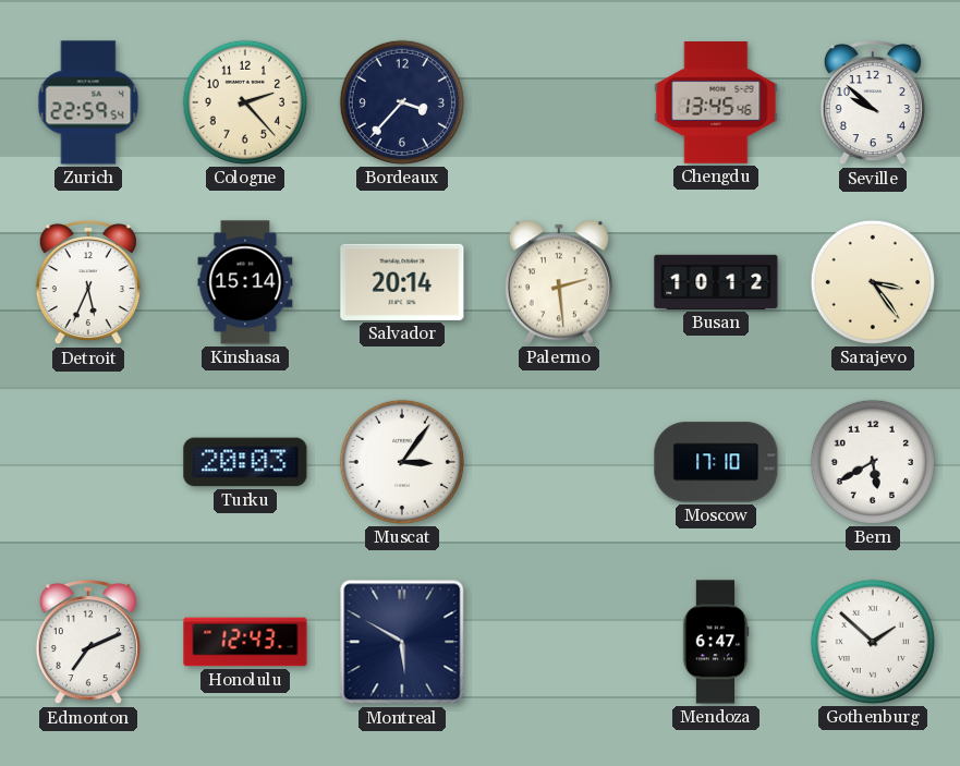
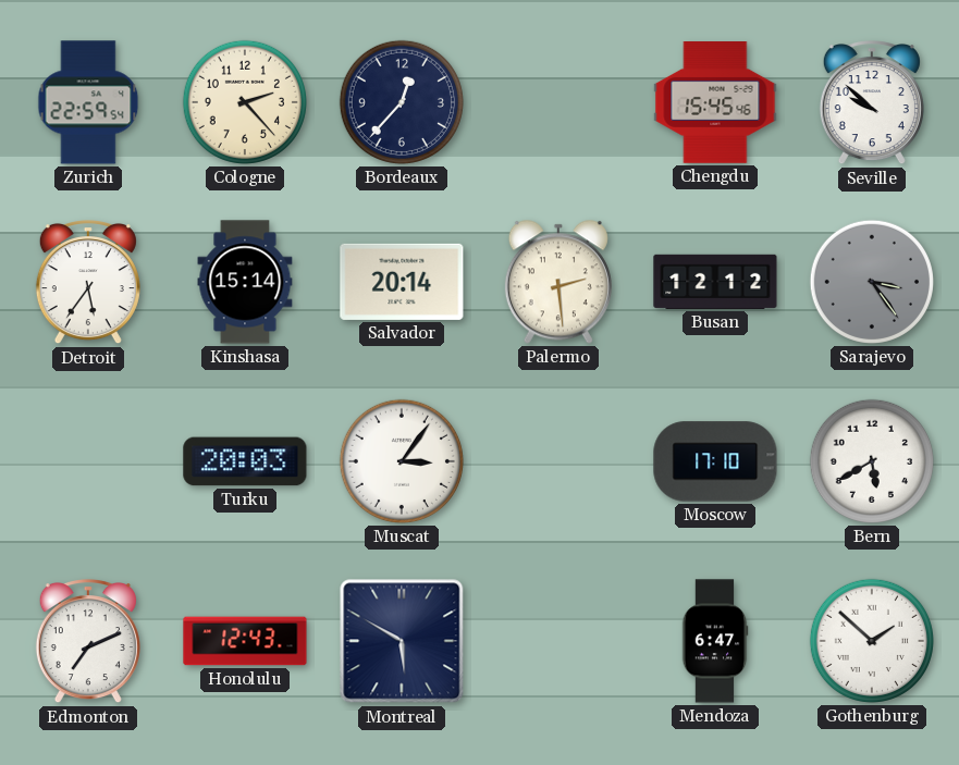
Bordeaux: 3:37 -> 12:37
Chengdu: 13:45 -> 15:45
Detroit: 5:34 -> 5:36
Busan: 10:12 -> 12:12
Sarajevo dial: cream -> grey
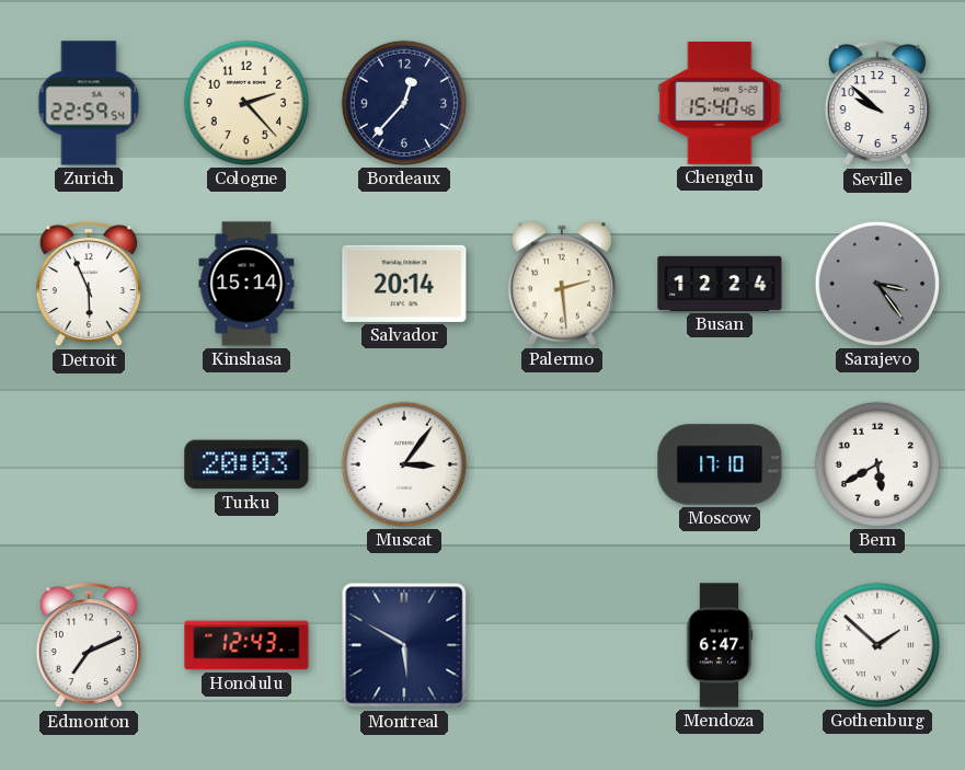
Chengdu: 15:45 -> 15:40
Detroit: 5:36 -> 5:56
Busan: 12:12 -> 12:24
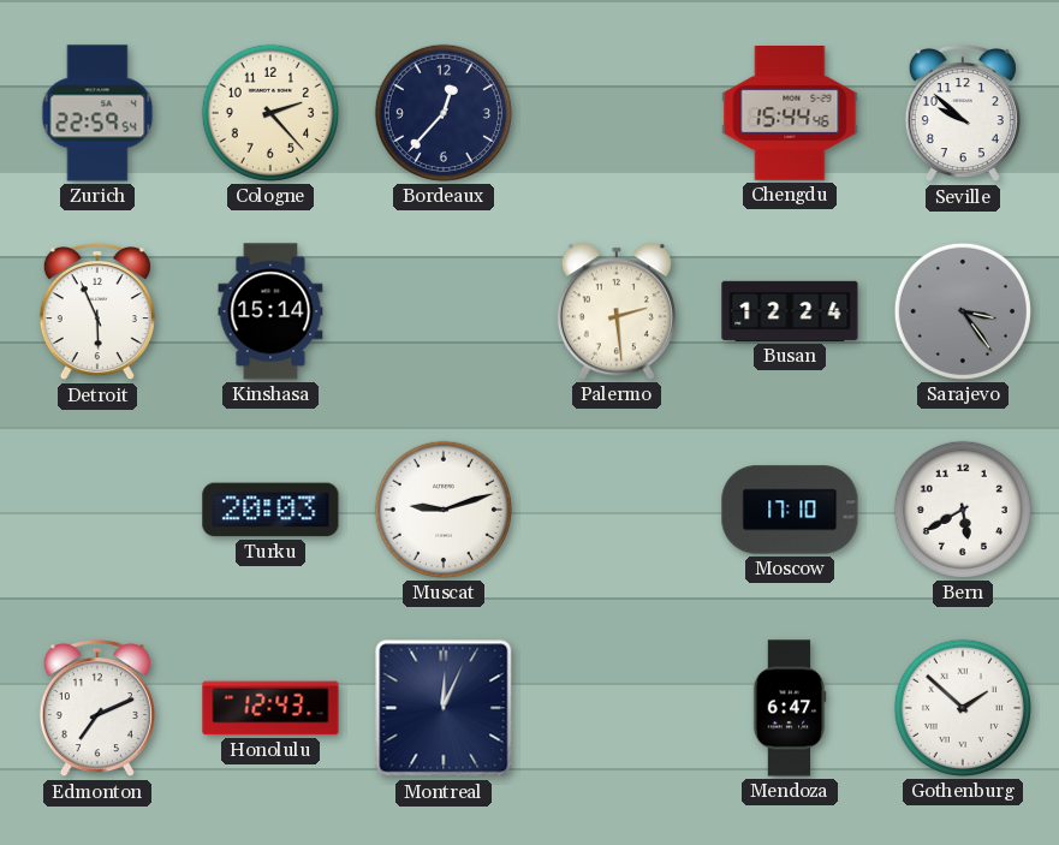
Chengdu: 15:40 -> 15:44
Salvador: 20:14 -> none
Muscat: 3:06 -> 9:12
Montreal: 5:50 -> 12:04
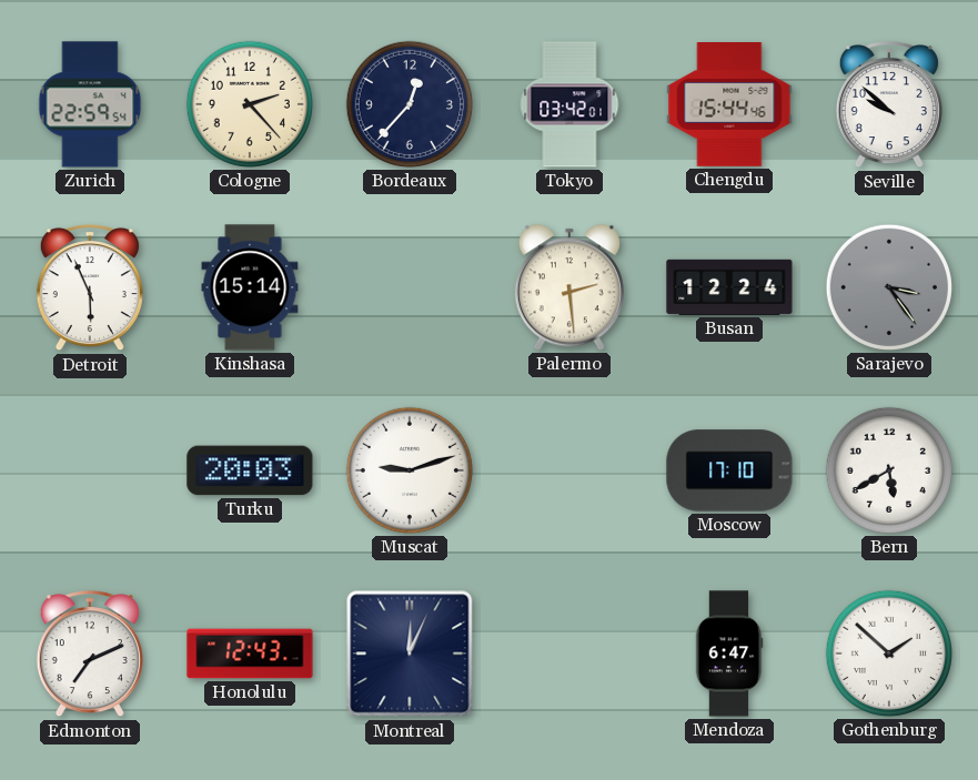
Tokyo: none -> 03:42
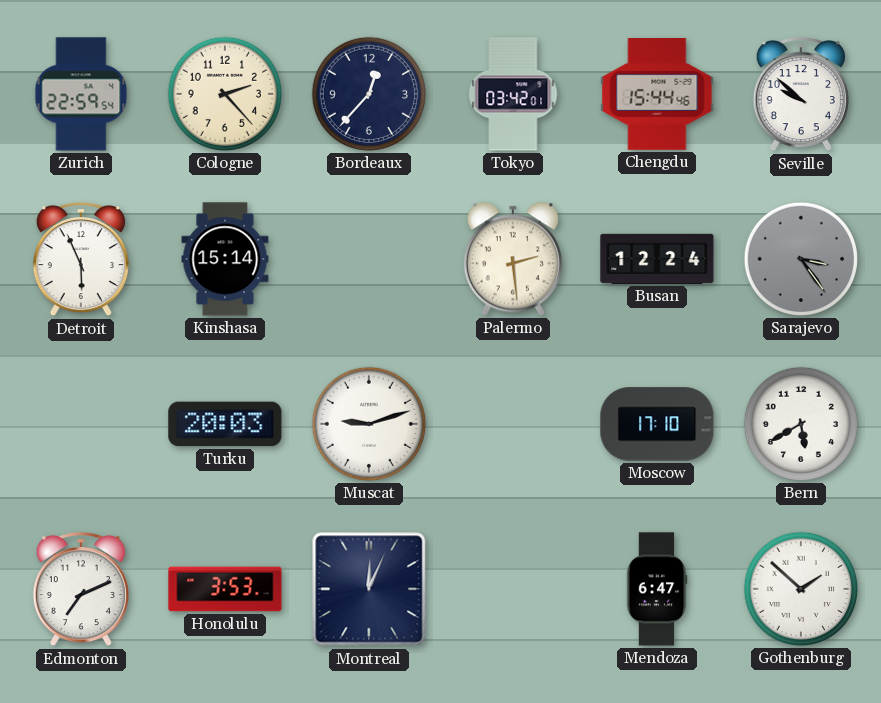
Honolulu: 12:43 -> 3:53
